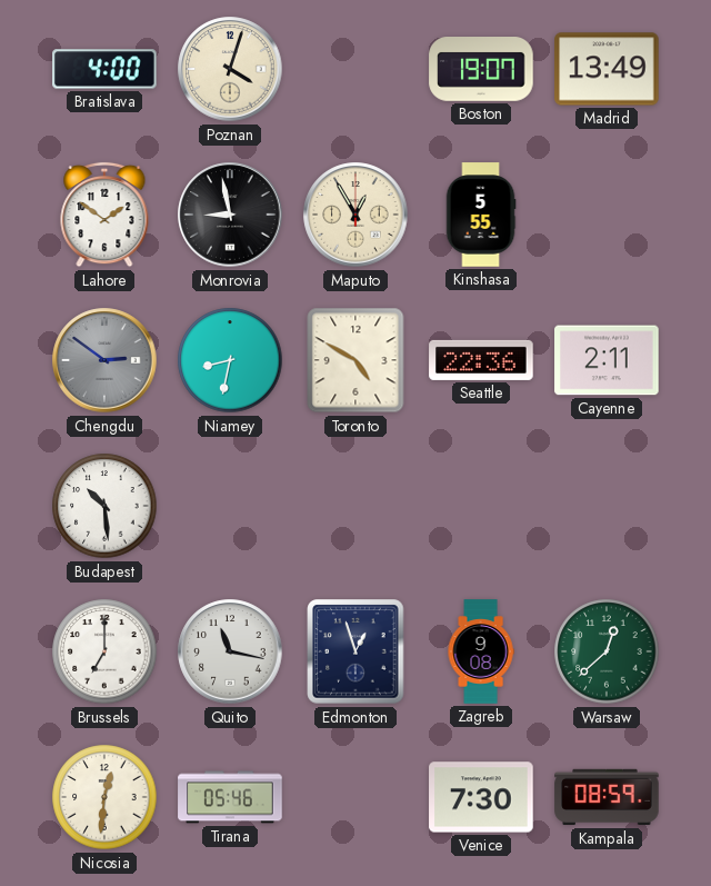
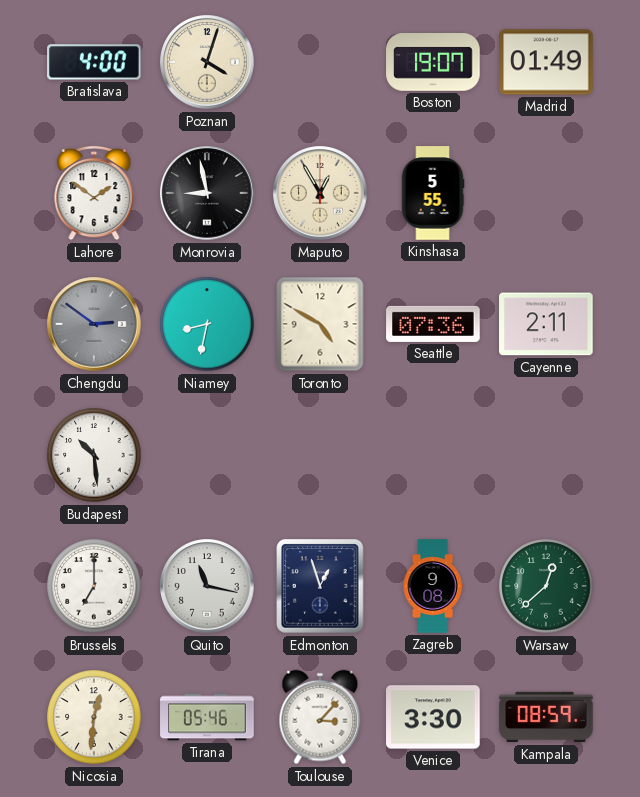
Madrid: 13:49 -> 01:49
Seattle: 22:36 -> 07:36
Toulouse: none -> 3:07
Venice: 7:30 -> 3:30
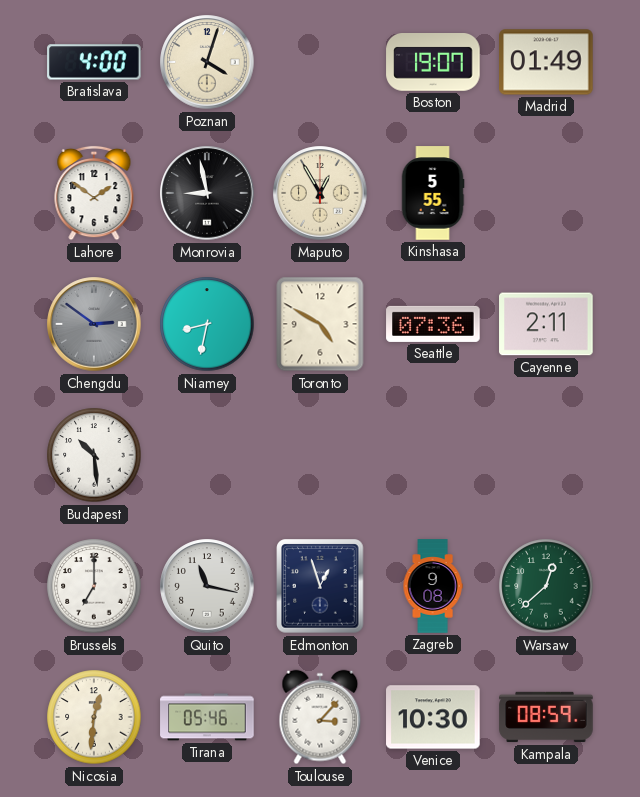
Venice: 3:30 -> 10:30
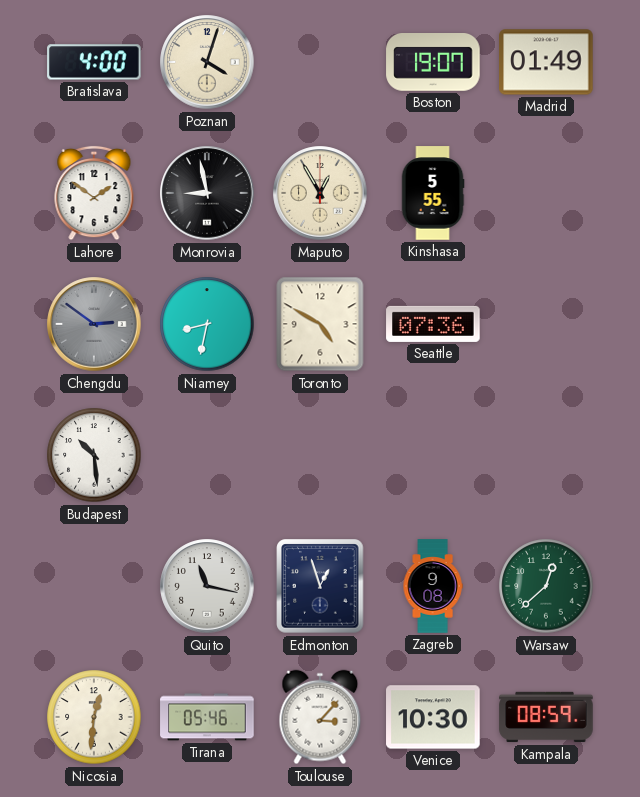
Cayenne: 2:11 -> none
Brussels: 7:00 -> none
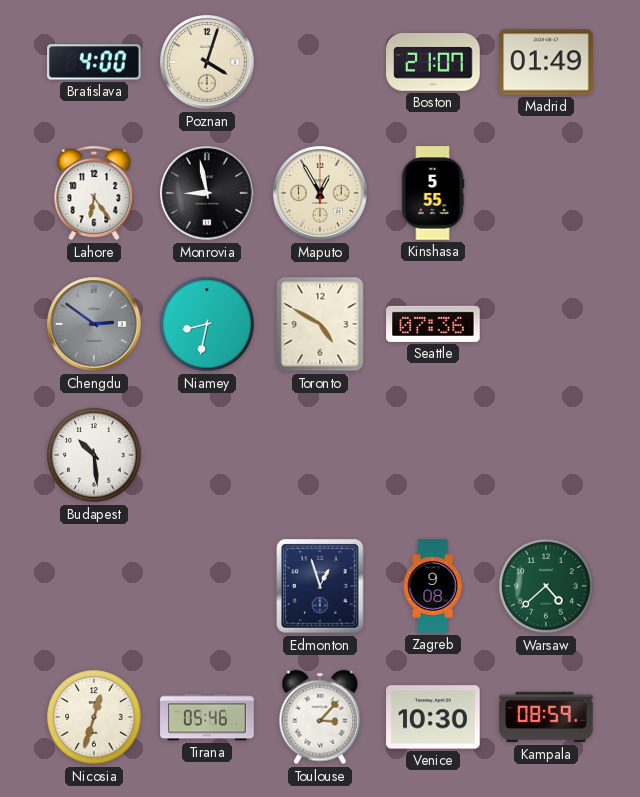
Boston: 19:07 -> 21:07
Lahore: 1:51 -> 6:24
Quito: 11:17 -> none
Warsaw: 12:38 -> 4:38
Nicosia: 12:31 -> 12:33
